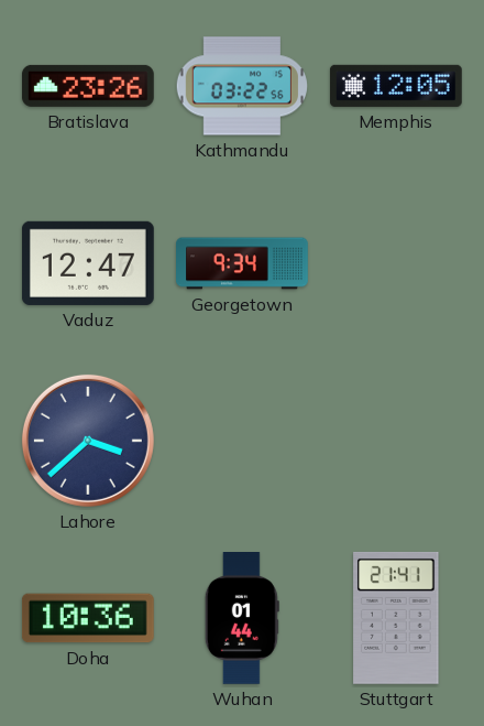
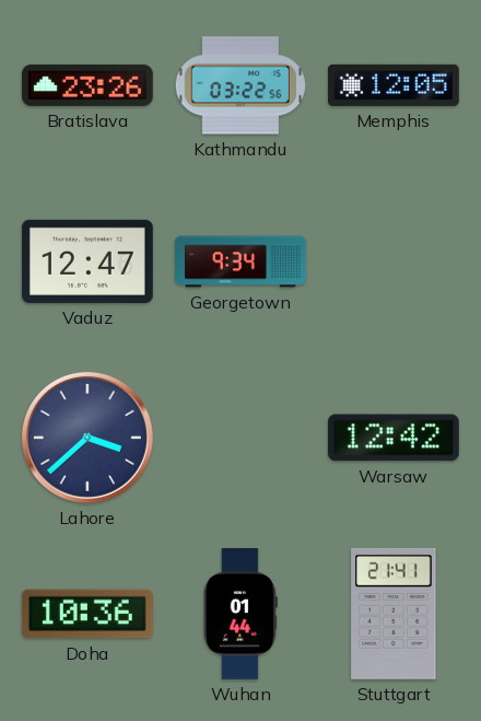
Warsaw: none -> 12:42
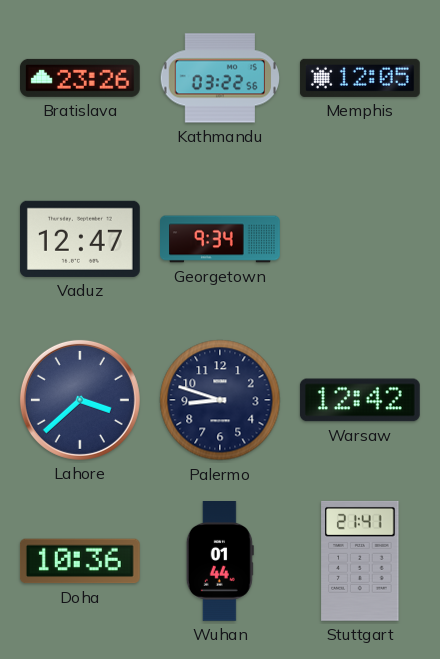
Palermo: none -> 8:48
